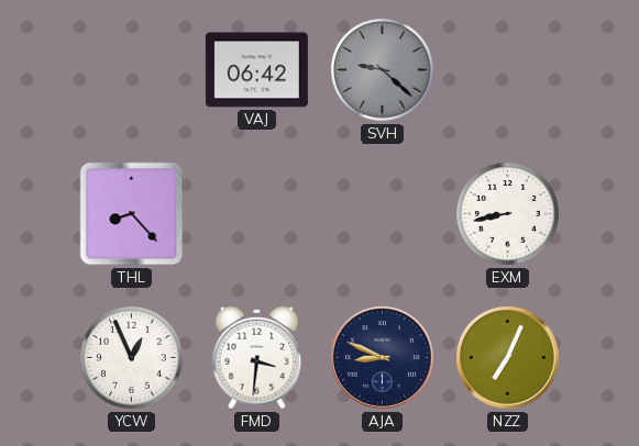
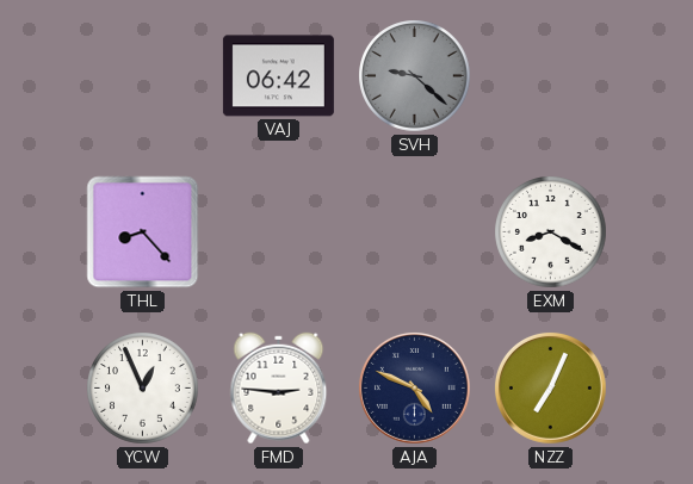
EXM: 8:43 -> 8:20
FMD: 3:31 -> 2:46
AJA: 8:49 -> 4:49
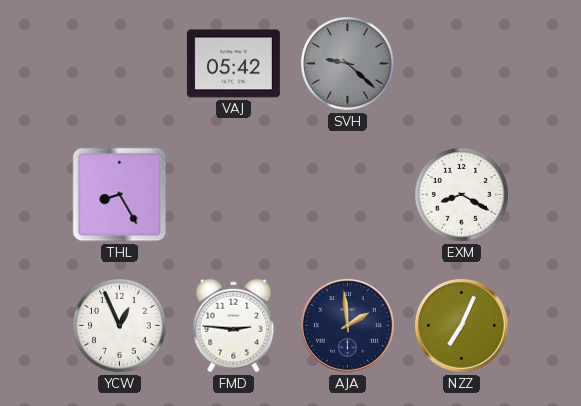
VAJ: 06:42 -> 05:42
THL: 8:23 -> 8:25
AJA: 4:49 -> 1:59
